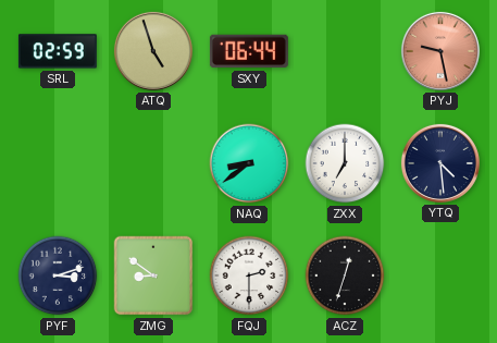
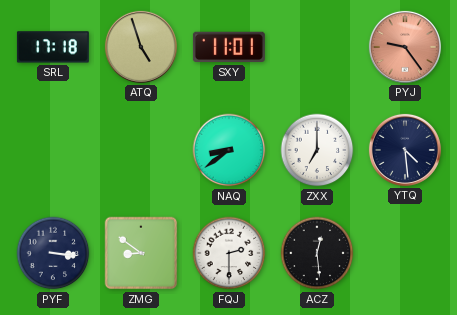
SRL: 02:59 -> 17:18
SXY: 06:44 -> 11:01
PYJ: 9:28 -> 9:24
PYF: 3:12 -> 3:16
ACZ: 12:33 -> 12:29
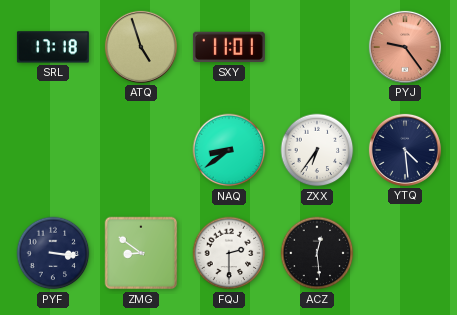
ZXX: 7:00 -> 6:36
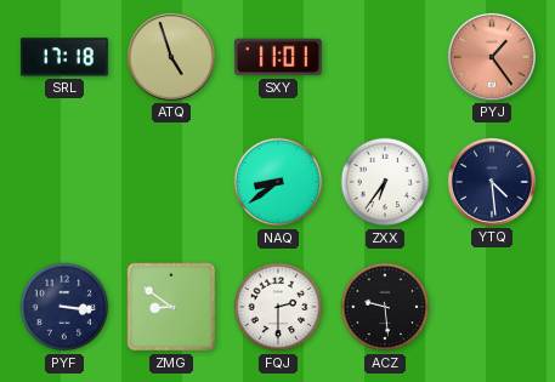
PYJ: 9:24 -> 1:24
ACZ: 12:29 -> 9:29
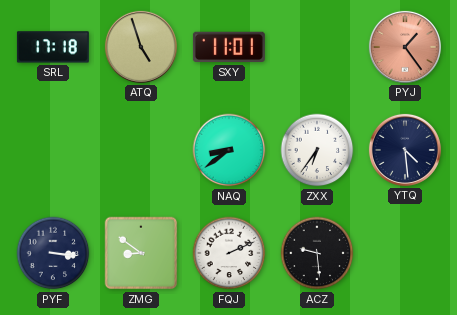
FQJ: 2:30 -> 2:11
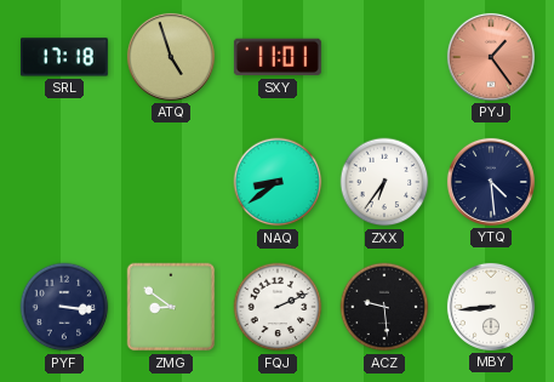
MBY: none -> 8:44
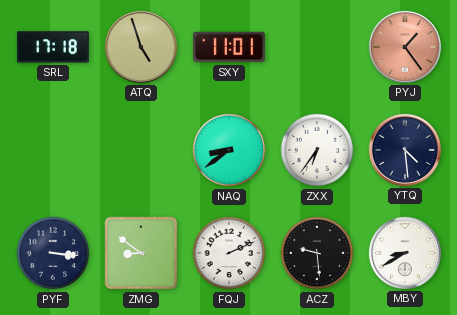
MBY: 8:44 -> 8:40
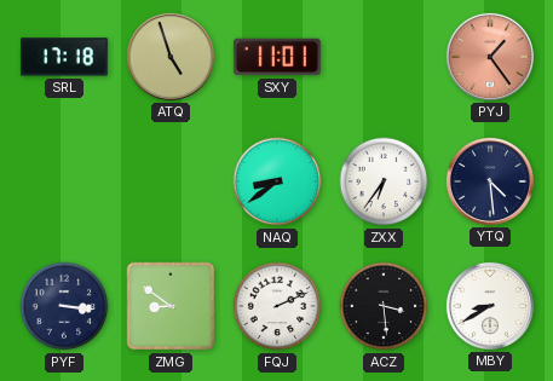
ACZ: 9:29 -> 3:29
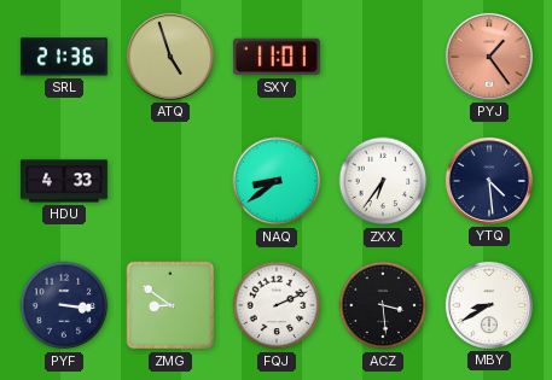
SRL: 17:18 -> 21:36
HDU: none -> 4:33
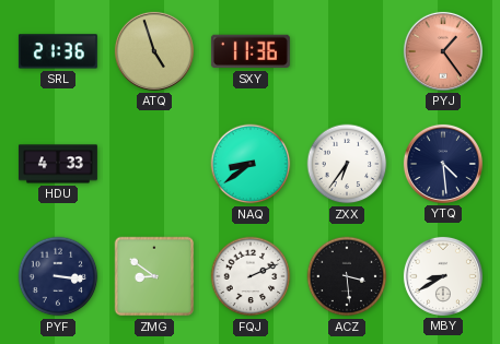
SXY: 11:01 -> 11:36
